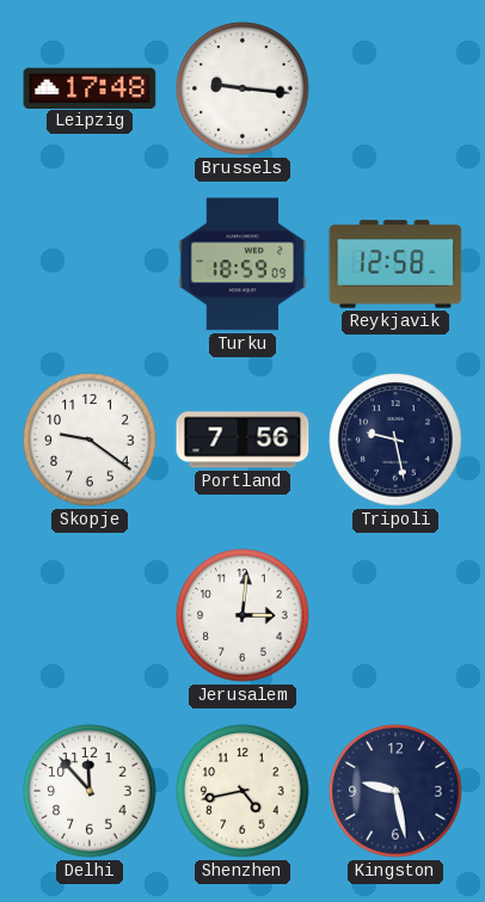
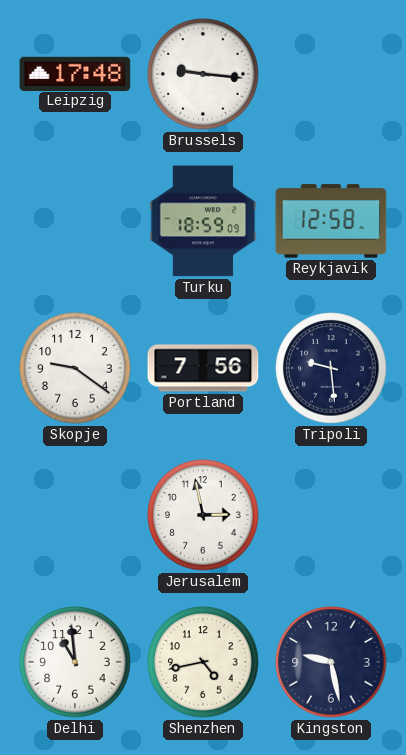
Tripoli: 9:28 -> 9:29
Jerusalem: 3:01 -> 2:58
Delhi: 11:53 -> 10:59
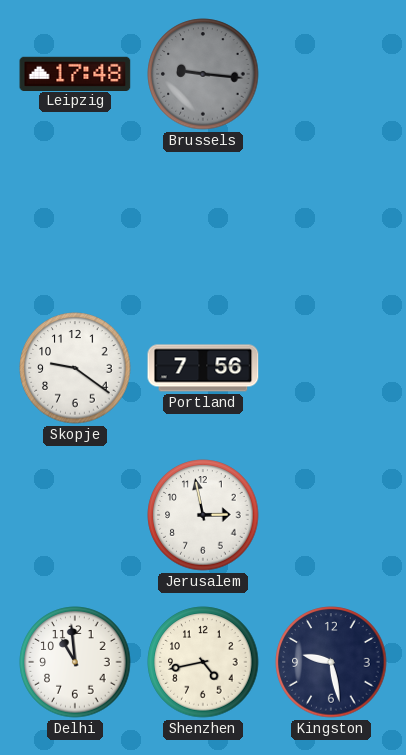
Brussels dial: white -> grey
Turku: 18:59 -> none
Reykjavik: 12:58 -> none
Tripoli: 9:29 -> none
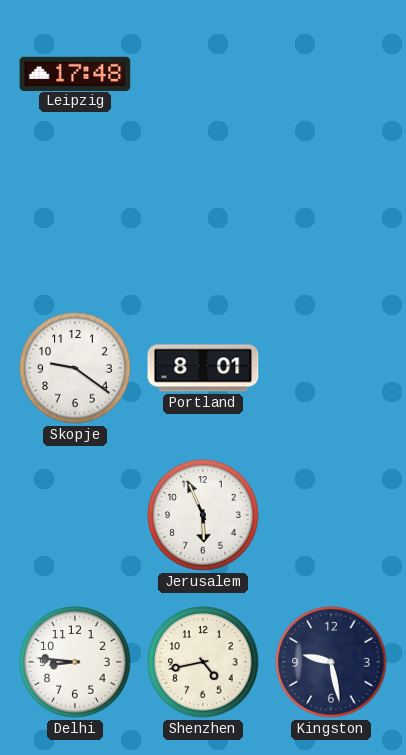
Brussels: 9:16 -> none
Portland: 7:56 -> 8:01
Jerusalem: 2:58 -> 5:56
Delhi: 10:59 -> 8:46
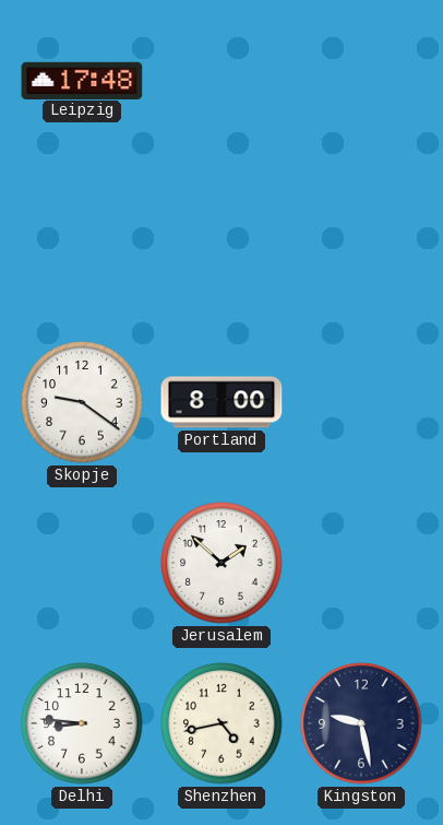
Portland: 8:01 -> 8:00
Jerusalem: 5:56 -> 1:52
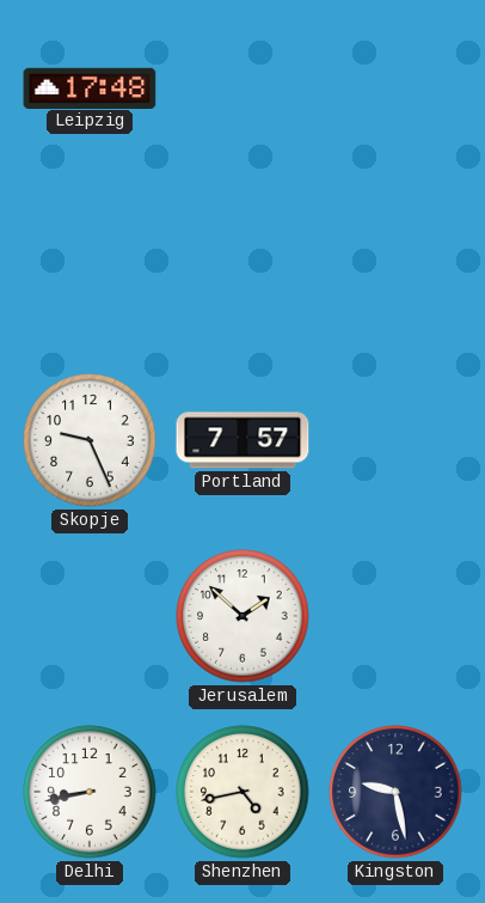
Skopje: 9:21 -> 9:26
Portland: 8:00 -> 7:57
Delhi: 8:46 -> 8:43
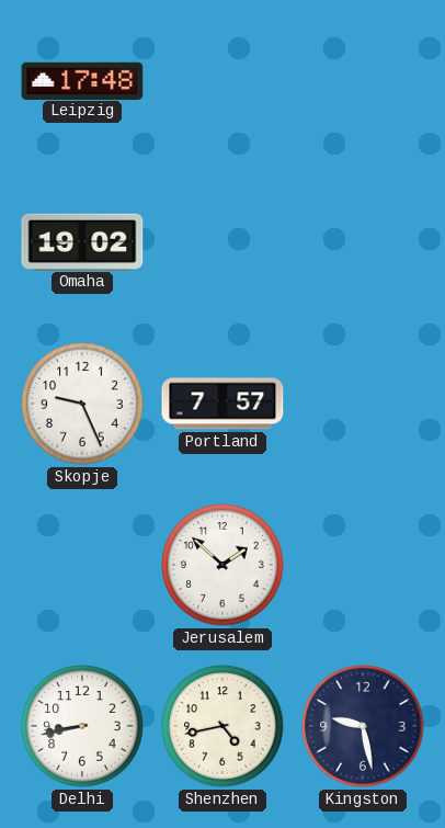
Omaha: none -> 19:02
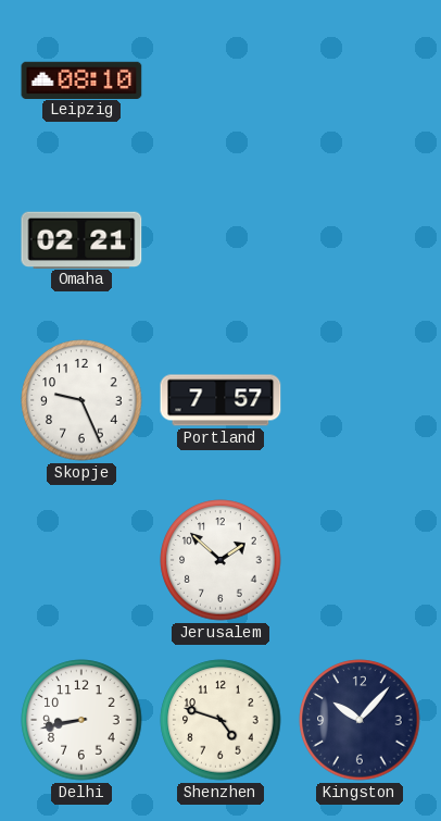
Leipzig: 17:48 -> 08:10
Omaha: 19:02 -> 02:21
Shenzhen: 4:43 -> 4:48
Kingston: 9:28 -> 10:07
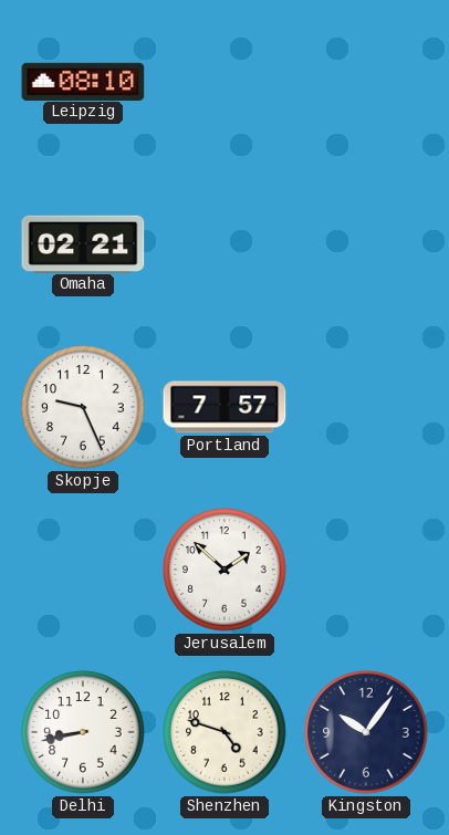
Kingston: 10:07 -> 10:06
